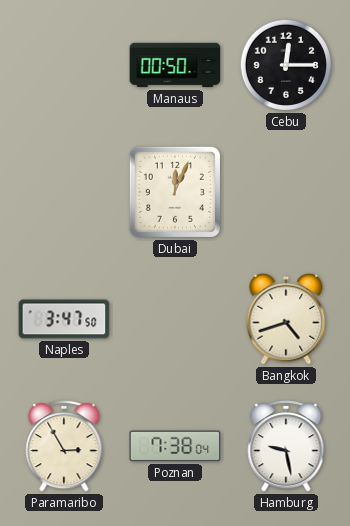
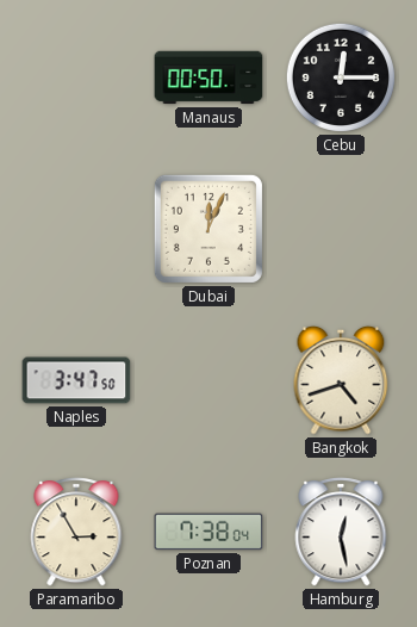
Hamburg: 9:28 -> 12:28
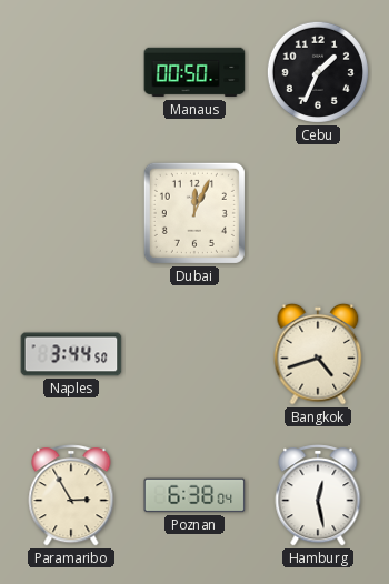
Cebu: 12:15 -> 1:34
Naples: 3:47 -> 3:44
Poznan: 7:38 -> 6:38
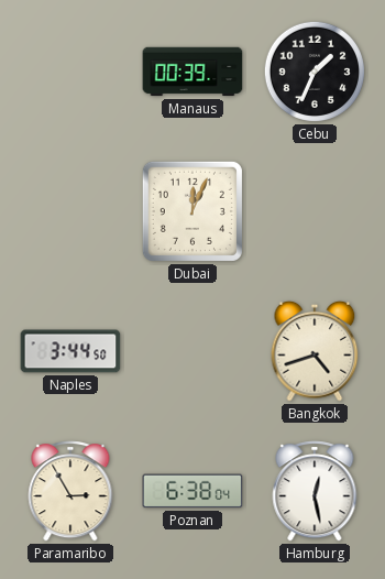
Manaus: 00:50 -> 00:39
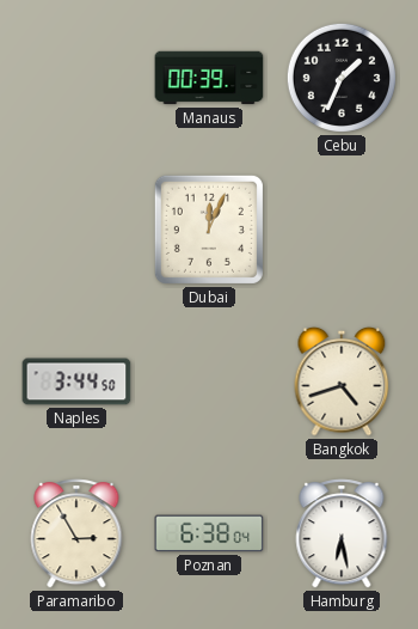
Hamburg: 12:28 -> 6:28
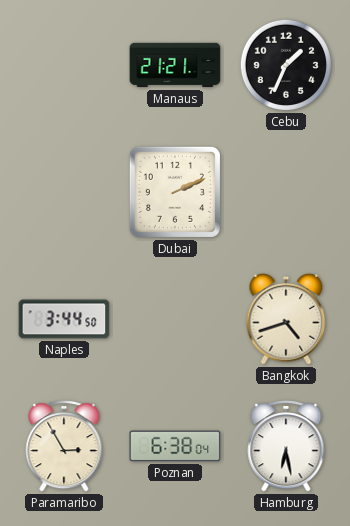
Manaus: 00:39 -> 21:21
Dubai: 12:04 -> 2:11
